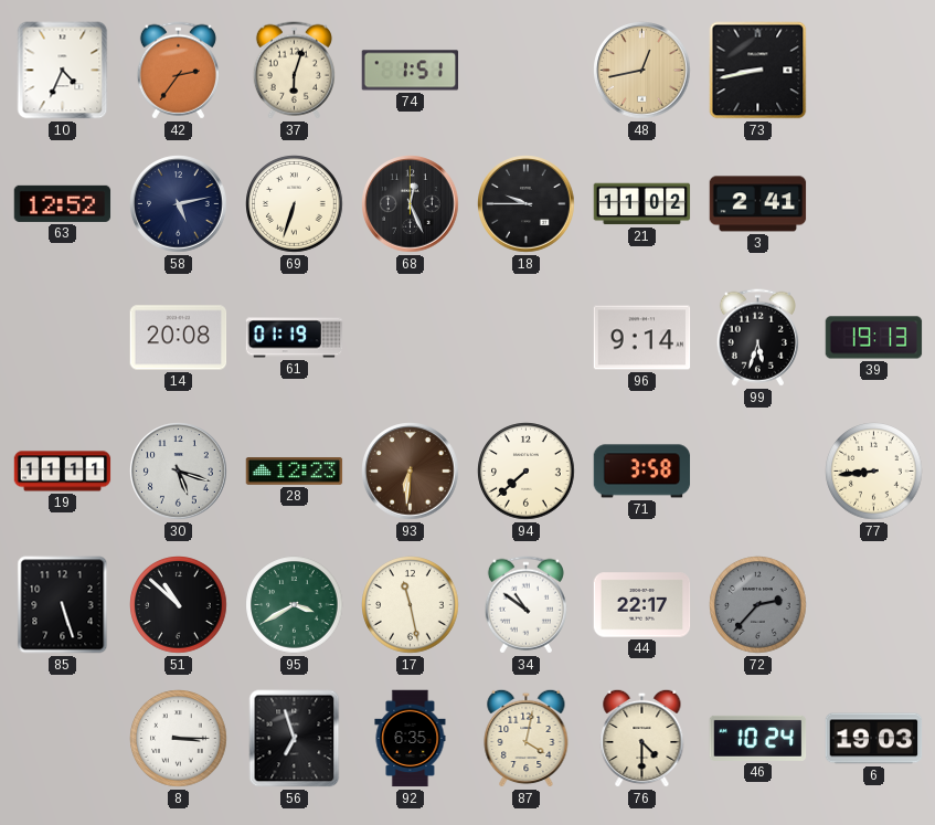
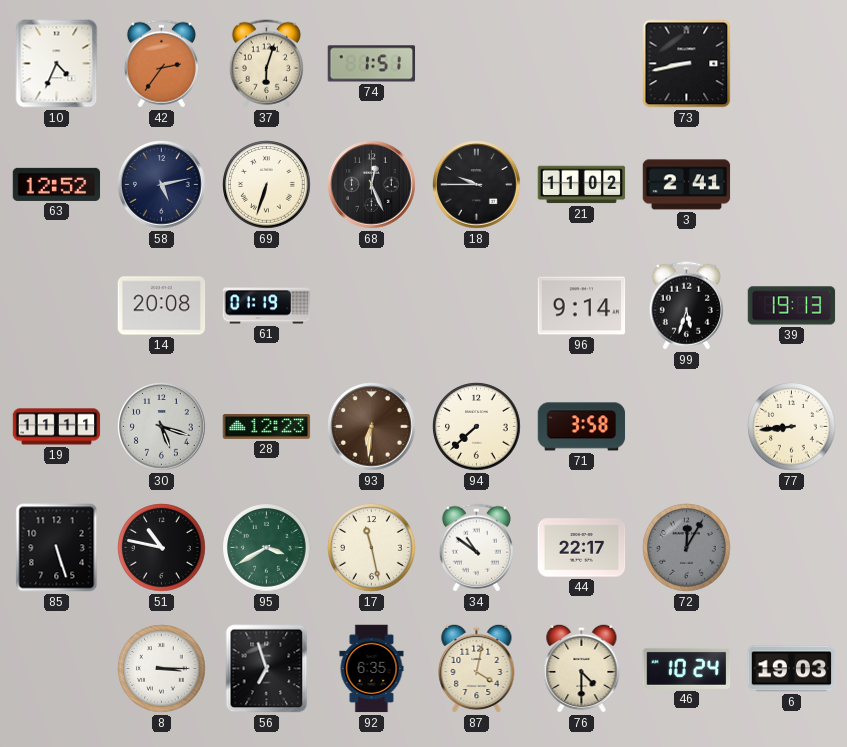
48: 12:43 -> none
51: 10:52 -> 10:47
72: 2:37 -> 12:05
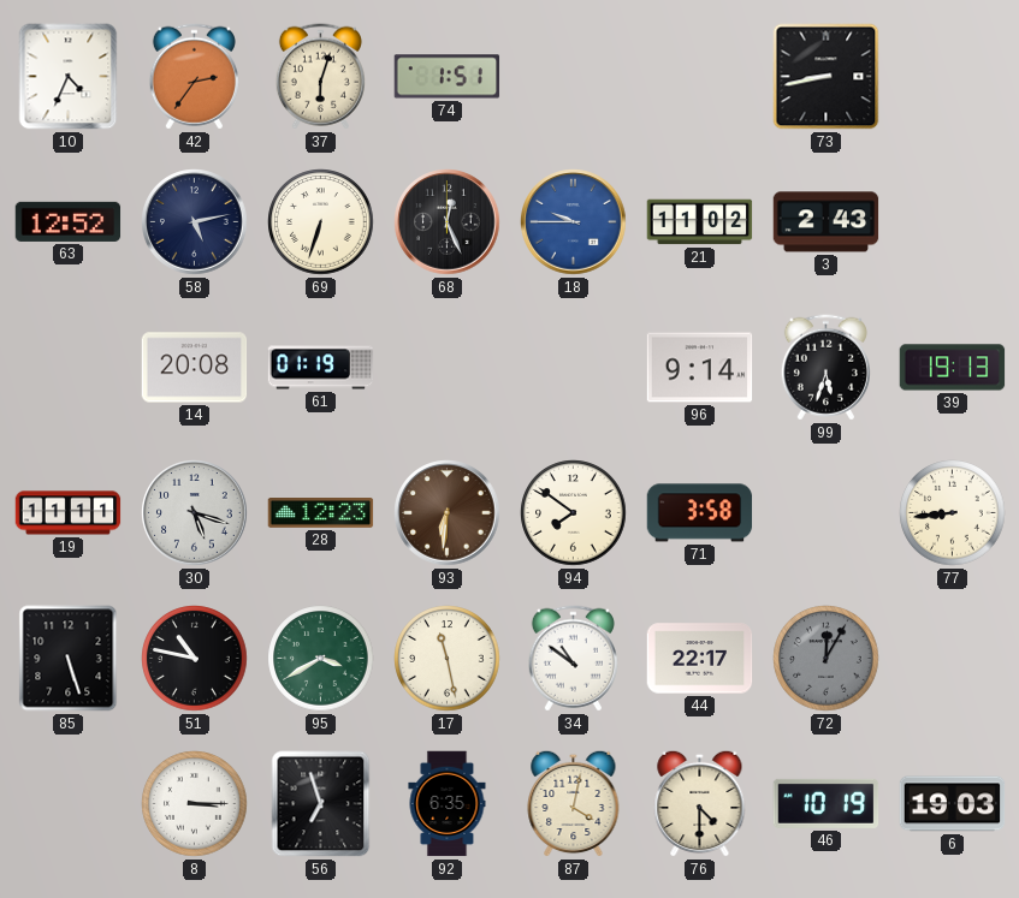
18 dial: black -> blue
3: 2:41 -> 2:43
94: 7:38 -> 7:51
46: 10:24 -> 10:19
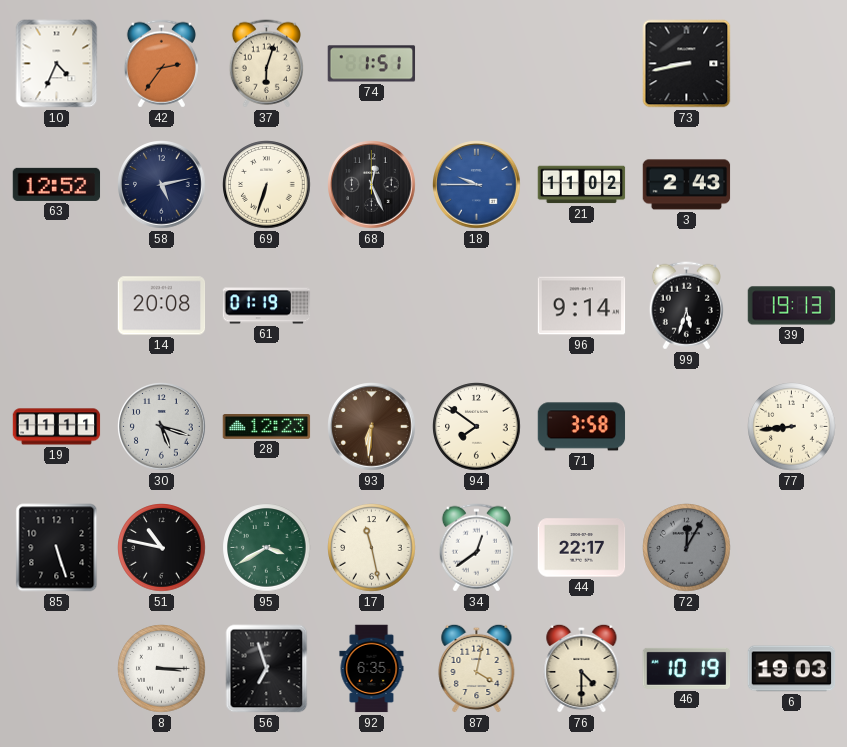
34: 10:51 -> 12:39
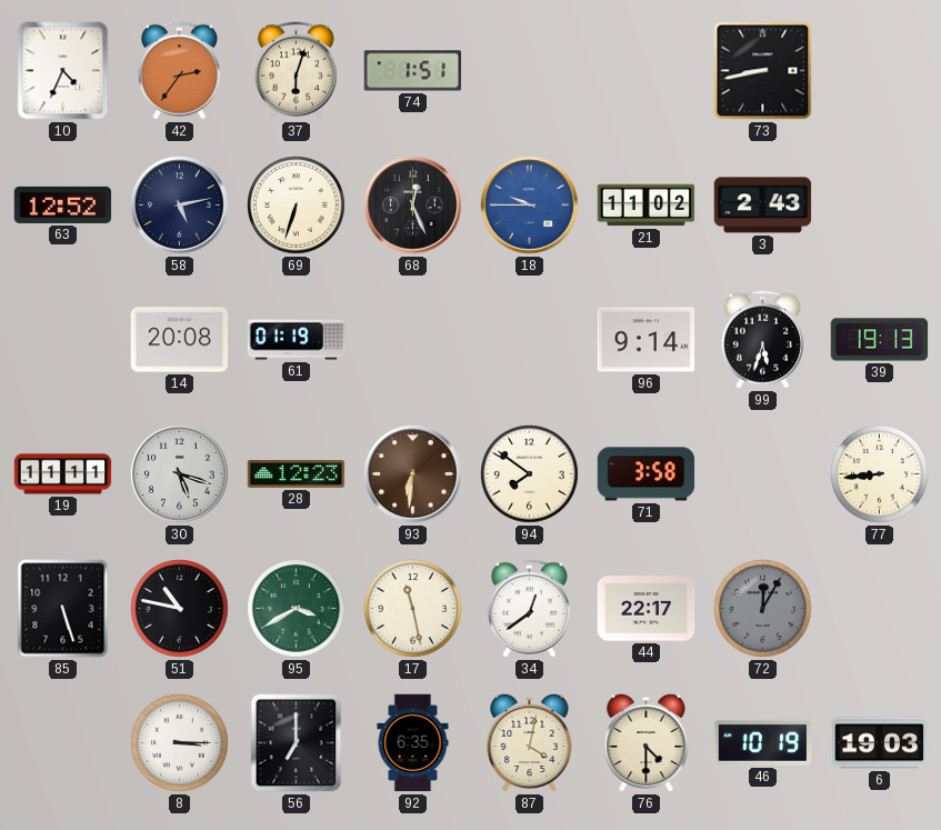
56: 6:57 -> 7:00
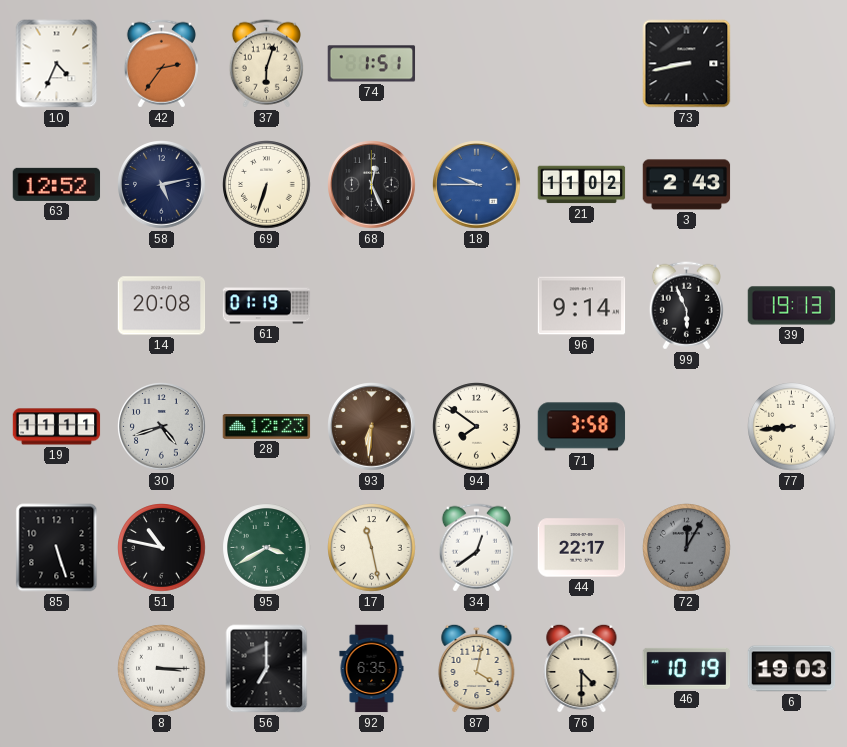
99: 5:33 -> 5:56
30: 5:18 -> 4:42
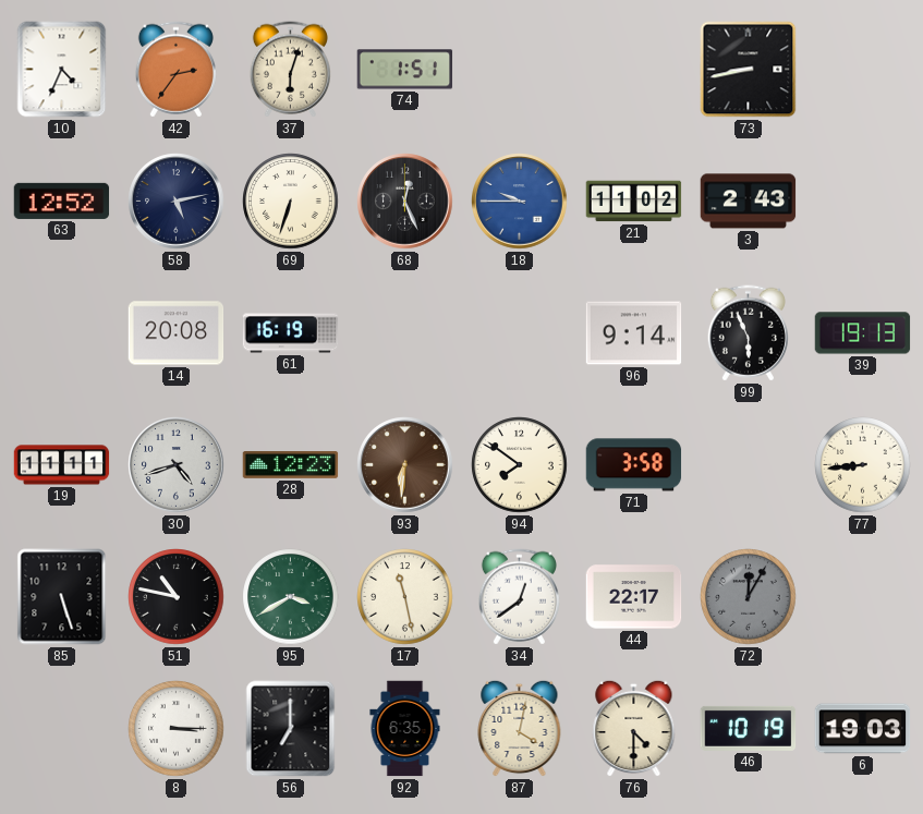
61: 01:19 -> 16:19
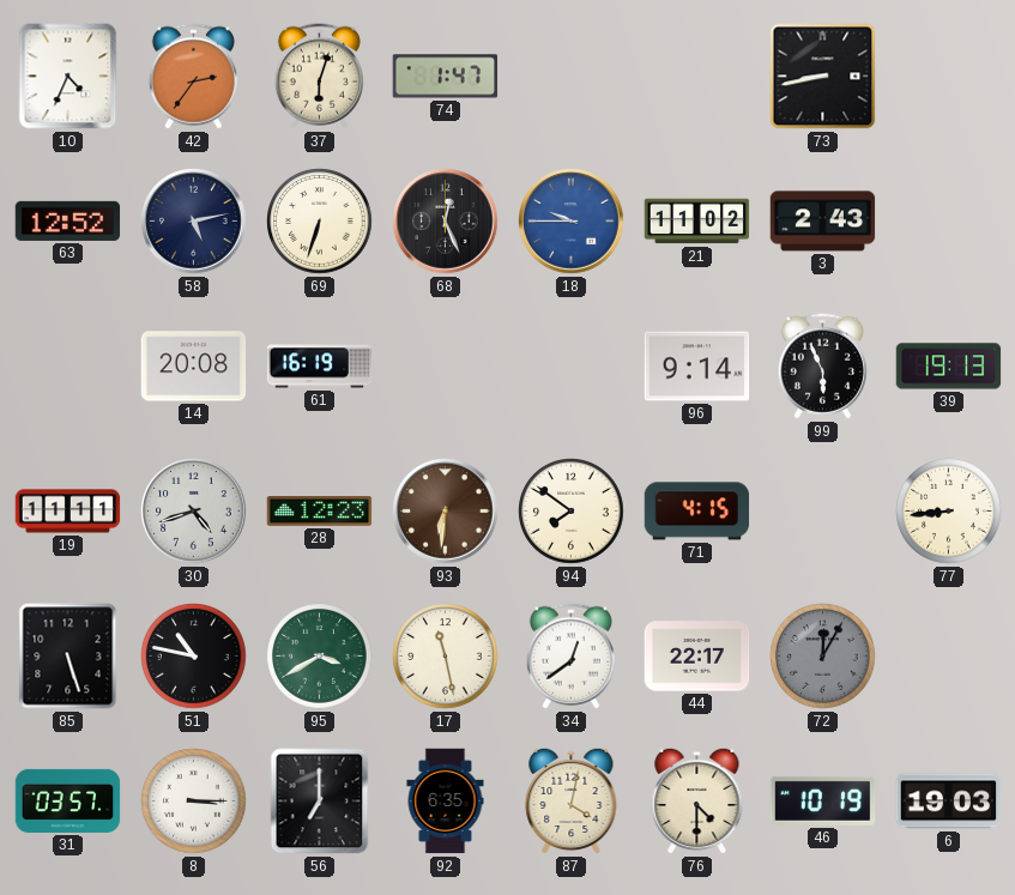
74: 1:51 -> 1:47
71: 3:58 -> 4:15
31: none -> 03:57
